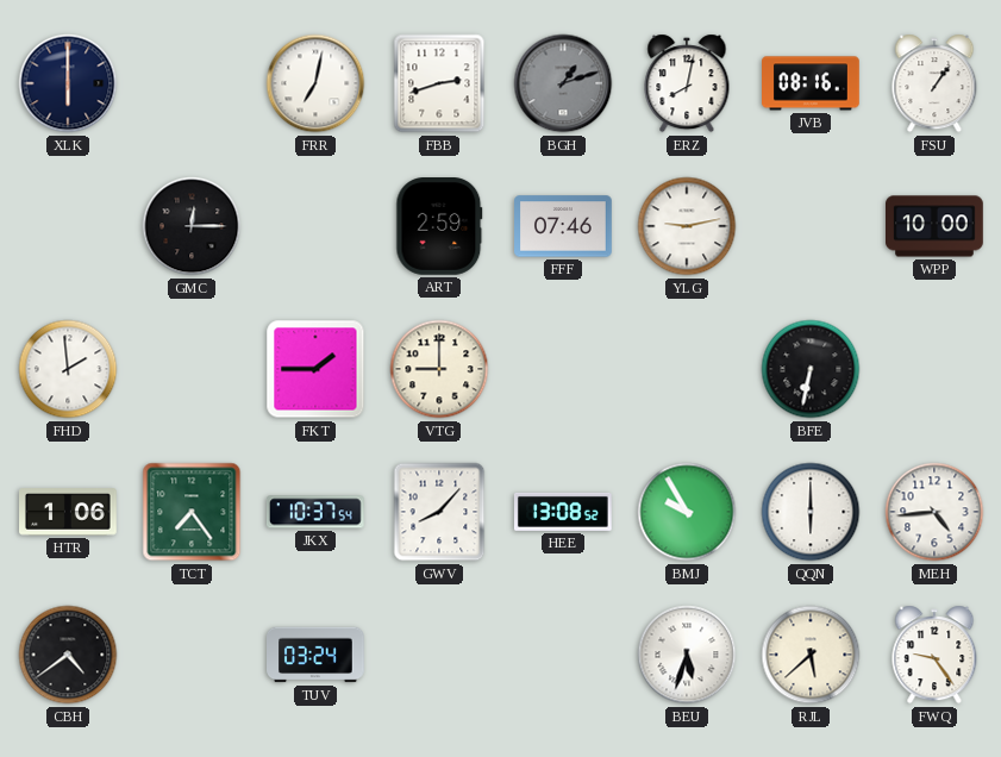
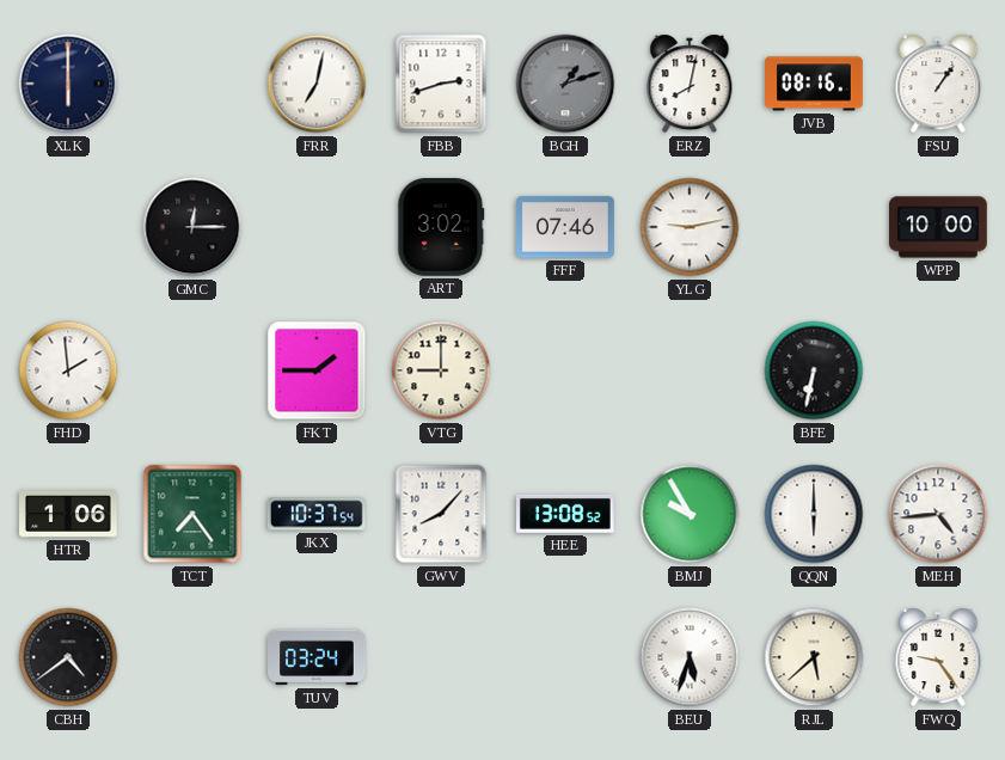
ART: 2:59 -> 3:02
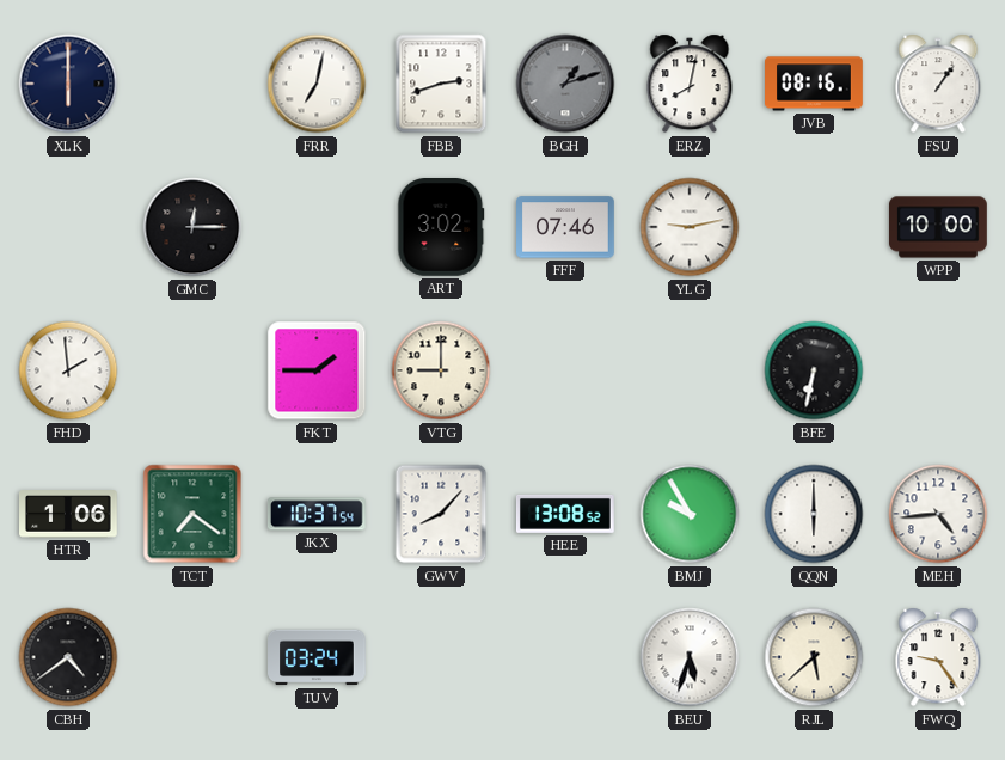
TCT: 7:24 -> 7:21
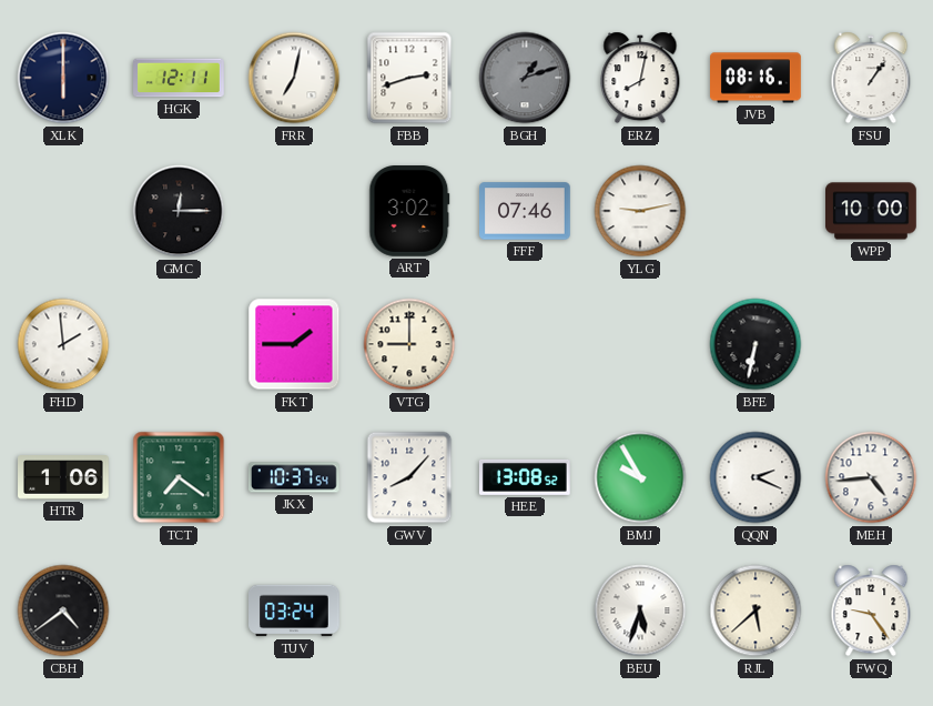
HGK: none -> 12:11
QQN: 6:00 -> 2:19
